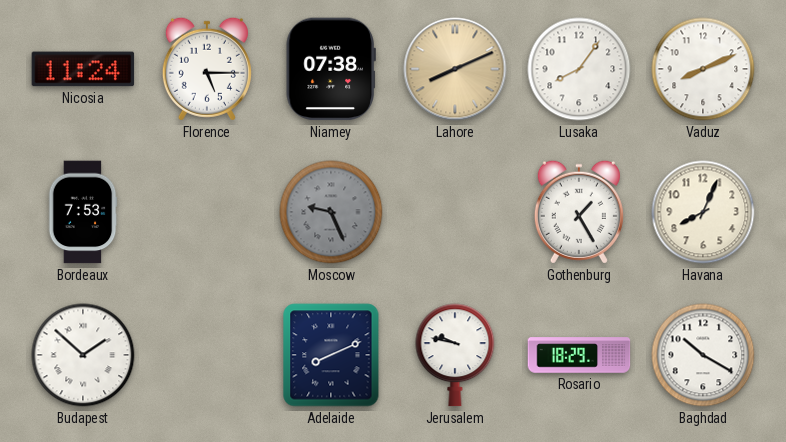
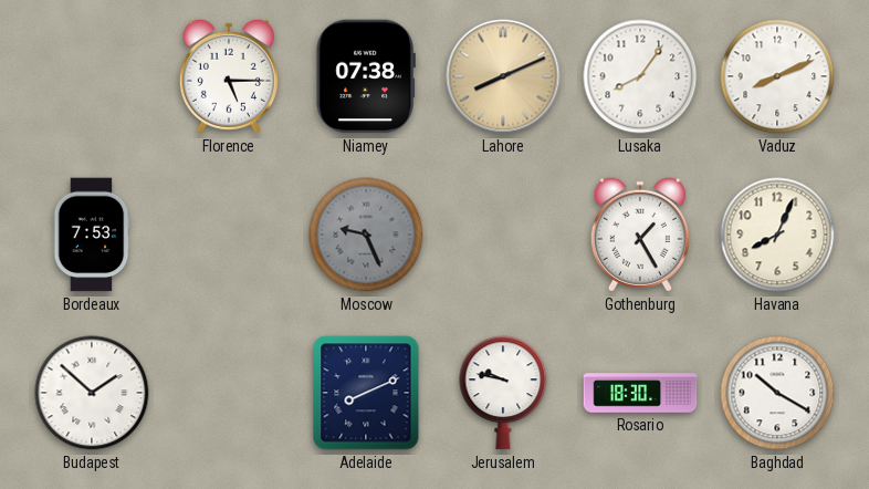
Nicosia: 11:24 -> none
Rosario: 18:29 -> 18:30
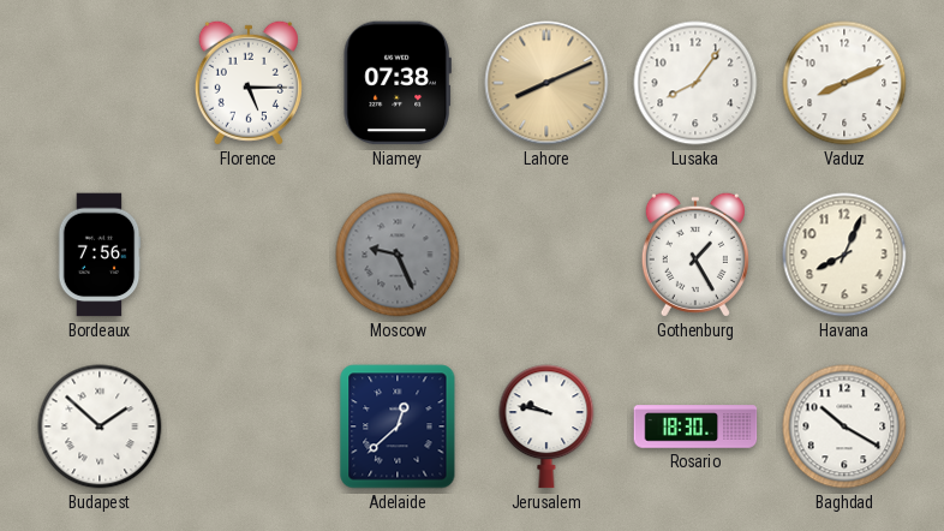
Bordeaux: 7:53 -> 7:56
Adelaide: 8:11 -> 12:38
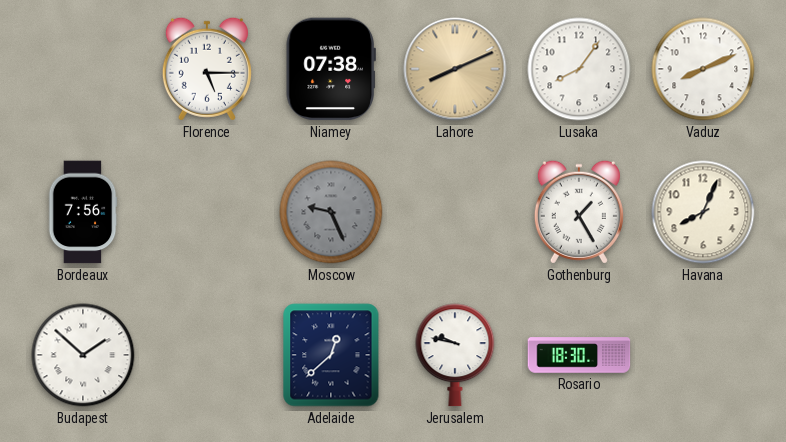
Baghdad: 10:20 -> none
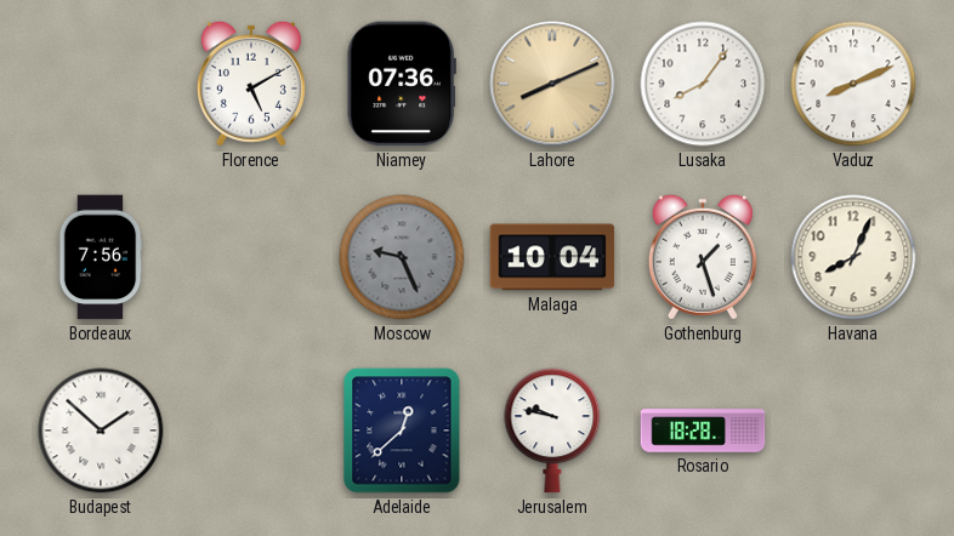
Florence: 5:15 -> 5:10
Niamey: 07:38 -> 07:36
Malaga: none -> 10:04
Gothenburg: 1:25 -> 1:27
Rosario: 18:30 -> 18:28
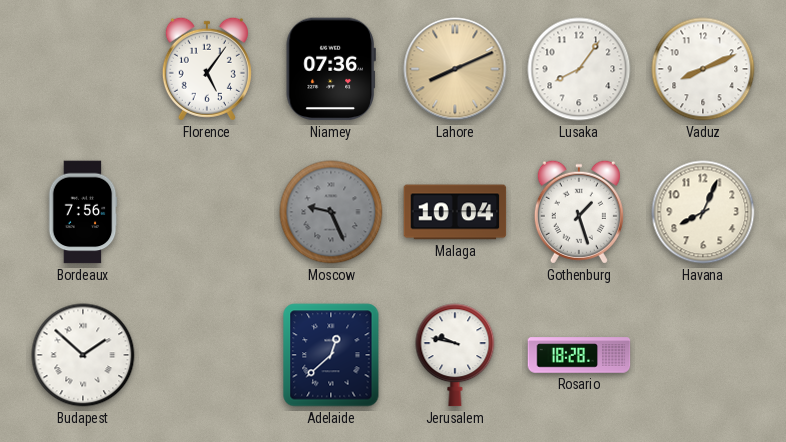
Florence: 5:10 -> 5:06
